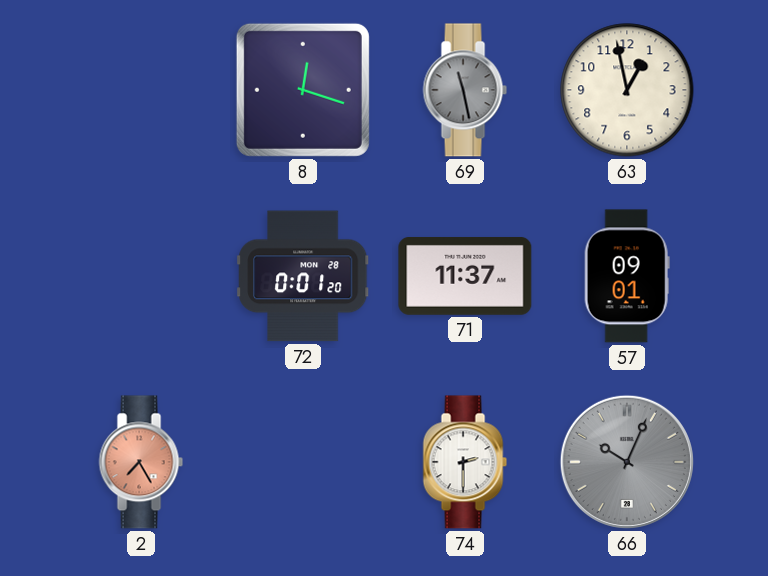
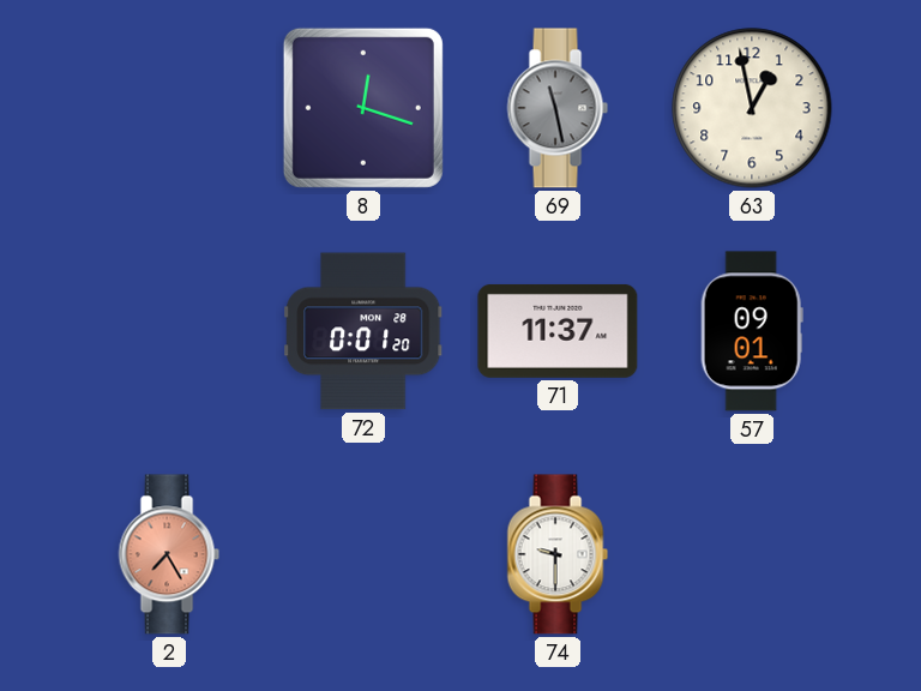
74: 2:30 -> 9:30
66: 10:04 -> none
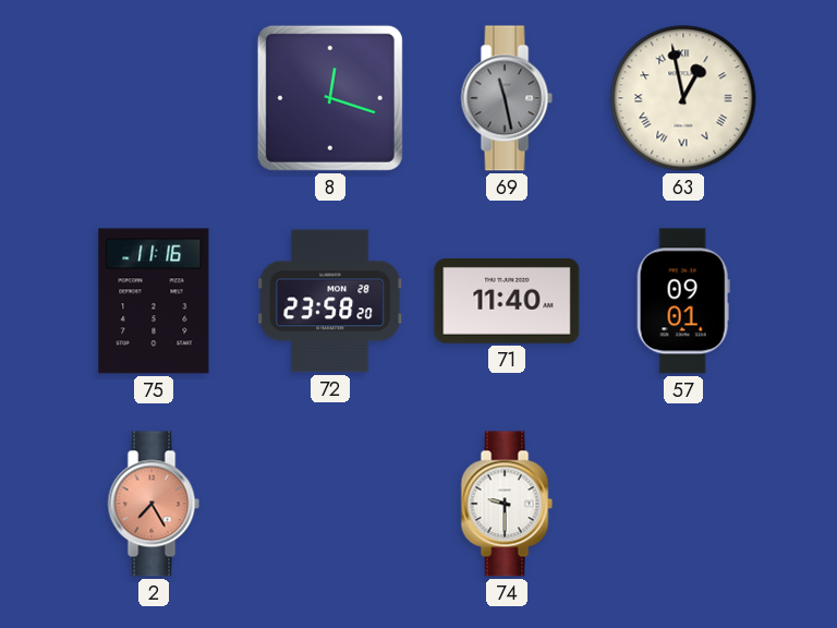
63 numerals: Arabic -> Roman
75: none -> 11:16
72: 0:01 -> 23:58
71: 11:37 -> 11:40
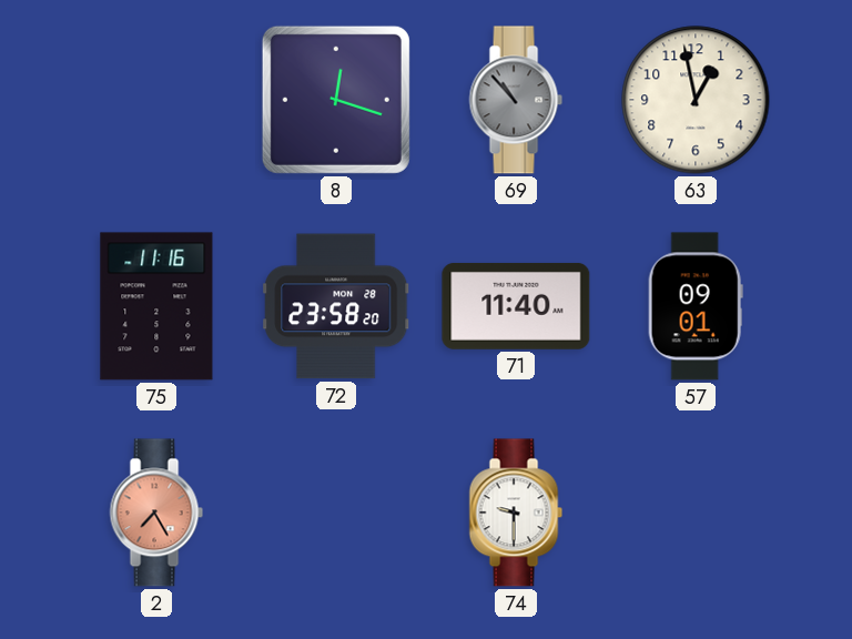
69: 11:28 -> 10:53
63 numerals: Roman -> Arabic
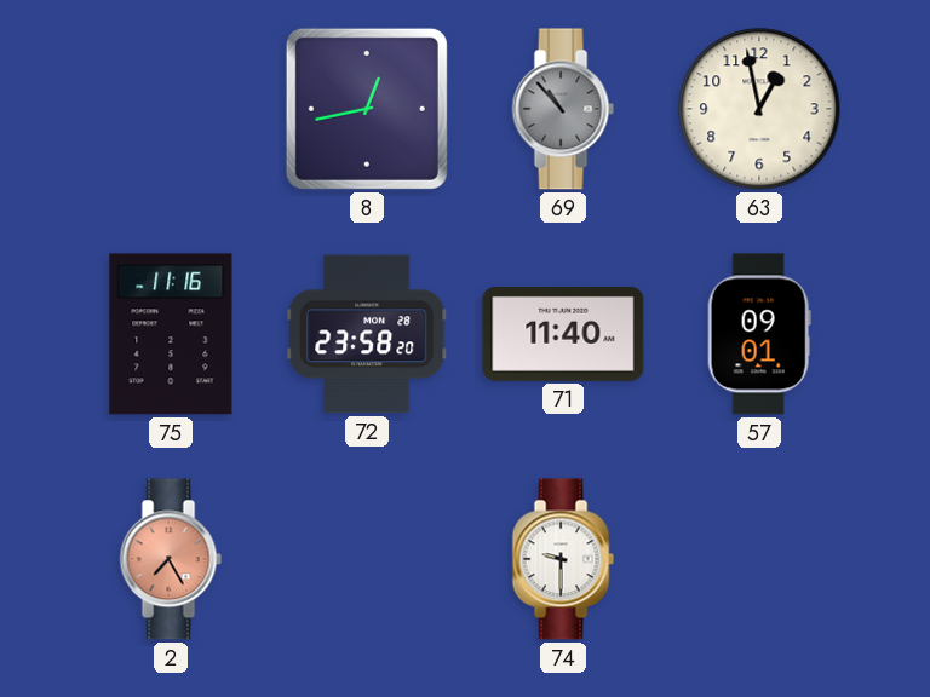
8: 12:18 -> 12:43
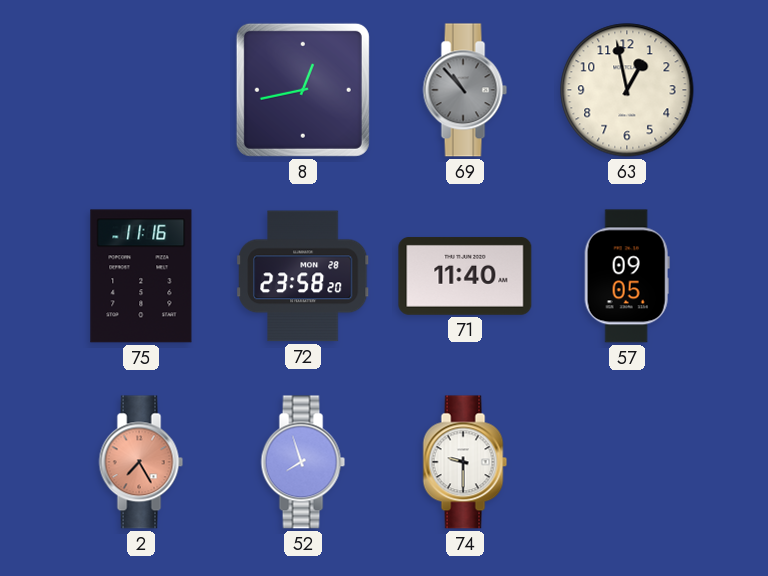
57: 09:01 -> 09:05
52: none -> 7:57
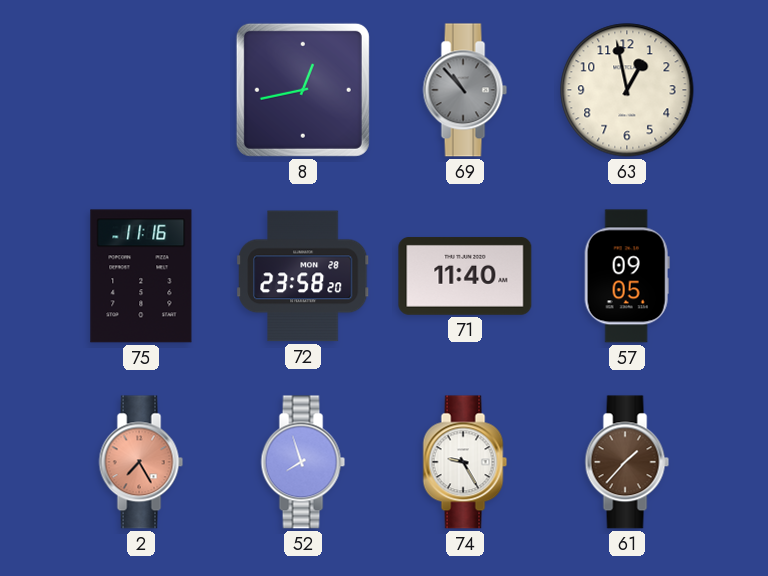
74: 9:30 -> 9:25
61: none -> 1:37
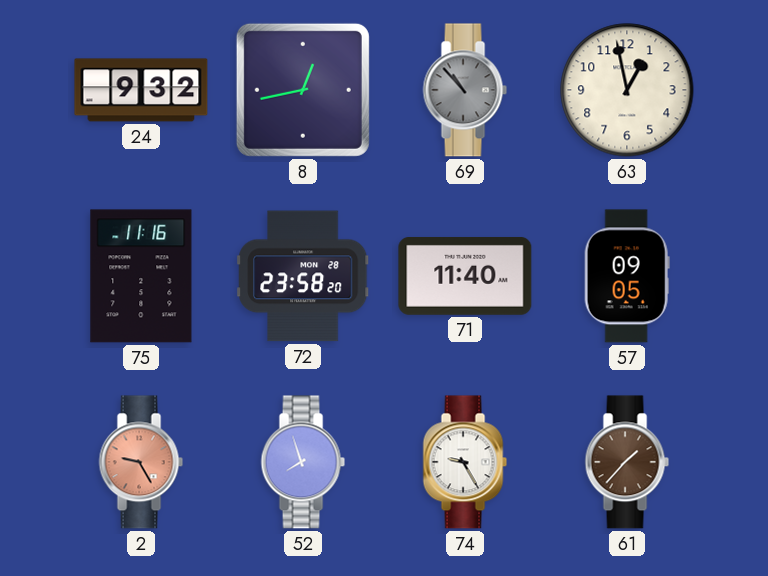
24: none -> 9:32
2: 7:25 -> 9:25
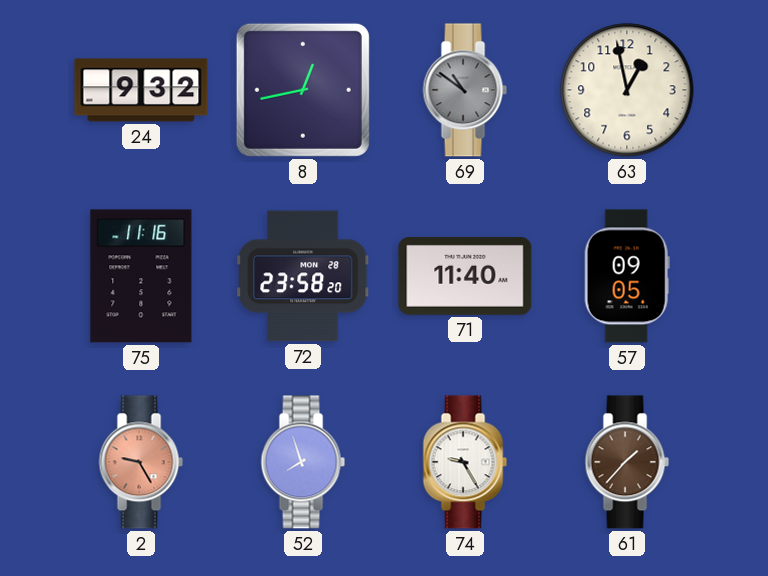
69: 10:53 -> 10:51
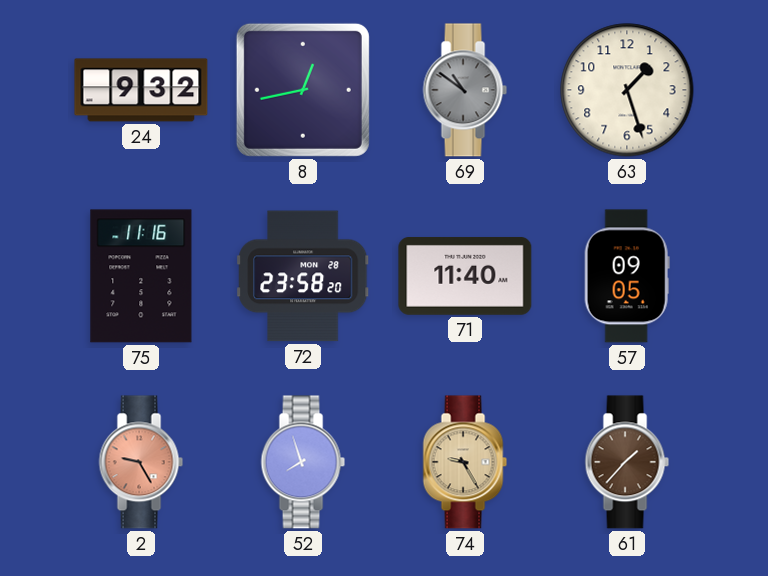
63: 12:58 -> 1:27
74 dial: white -> champagne
